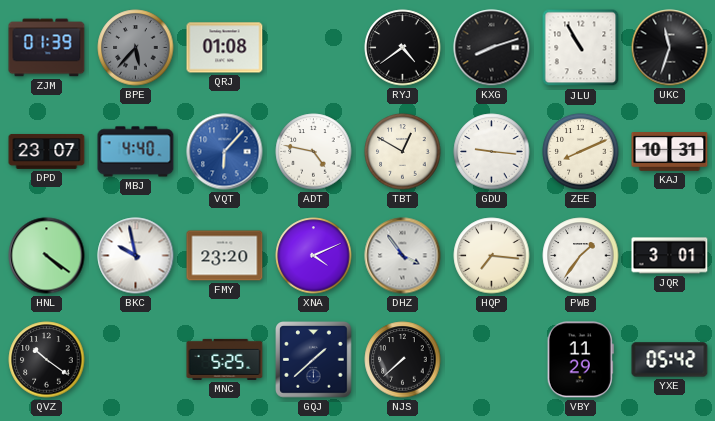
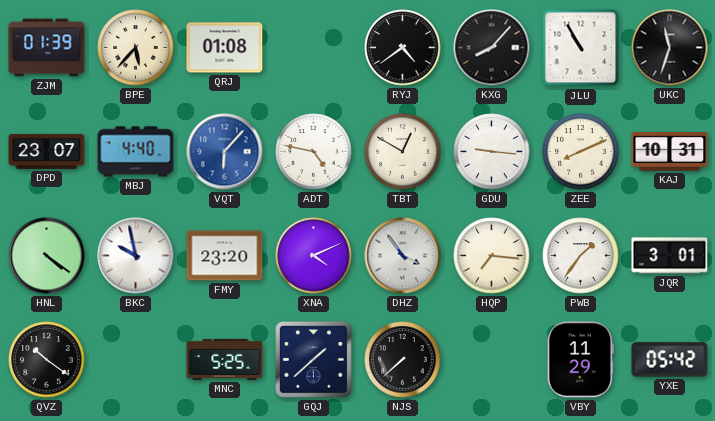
BPE dial: grey -> cream
KXG: 8:12 -> 8:07
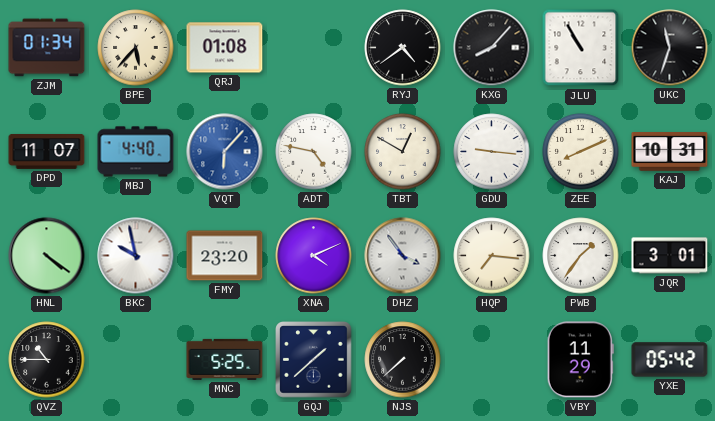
ZJM: 01:39 -> 01:34
DPD: 23:07 -> 11:07
QVZ: 10:21 -> 10:45
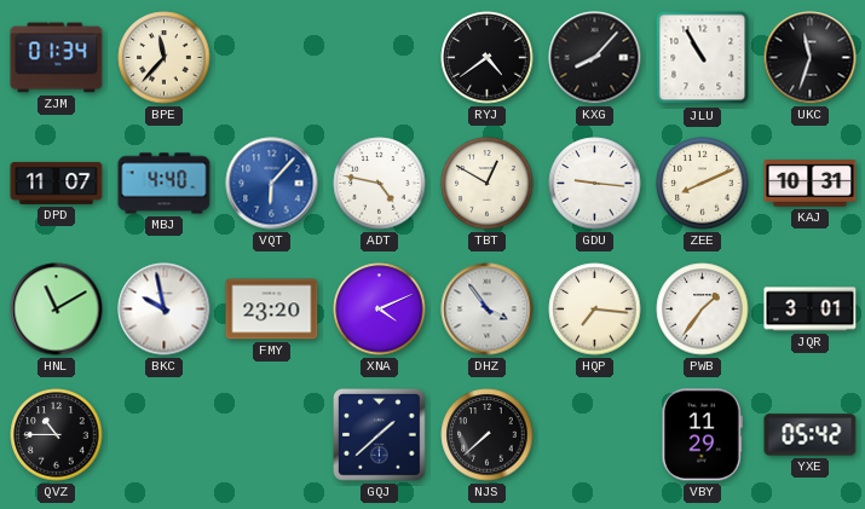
BPE: 5:37 -> 11:37
QRJ: 01:08 -> none
HNL: 4:21 -> 11:10
MNC: 5:25 -> none
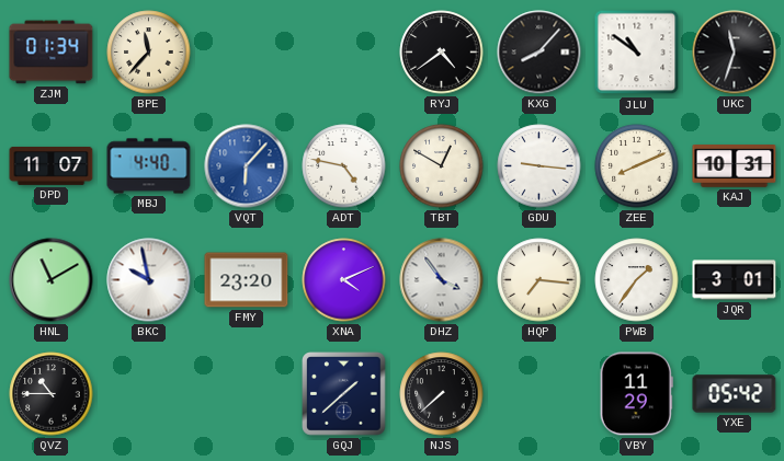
JLU: 10:55 -> 10:51
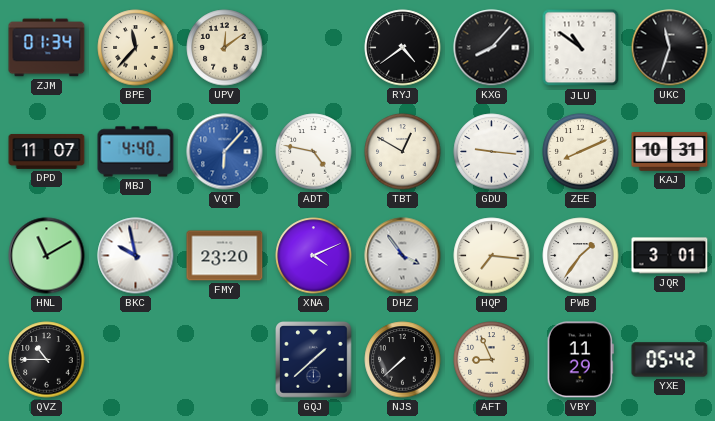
UPV: none -> 12:09
AFT: none -> 8:56
